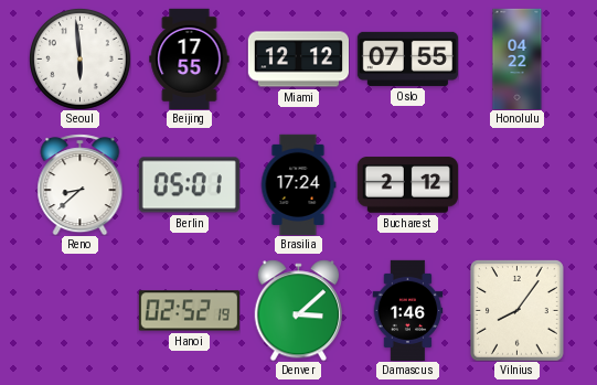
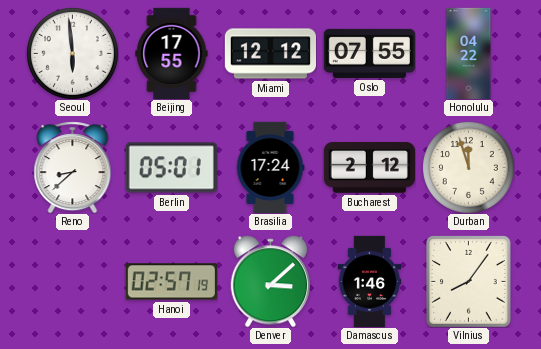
Durban: none -> 11:57
Hanoi: 02:52 -> 02:57
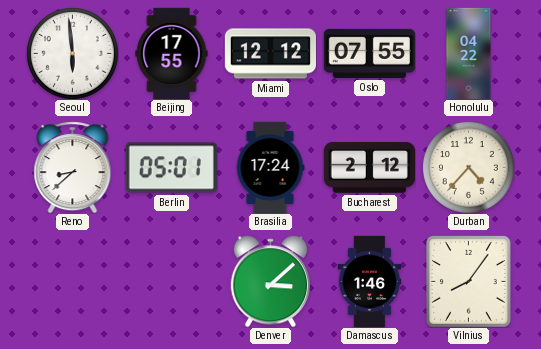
Durban: 11:57 -> 4:37
Hanoi: 02:57 -> none
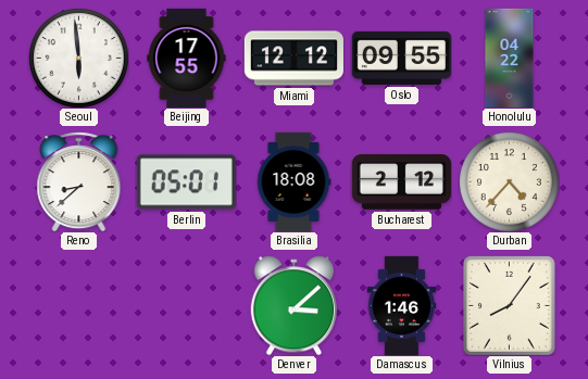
Oslo: 07:55 -> 09:55
Brasilia: 17:24 -> 18:08
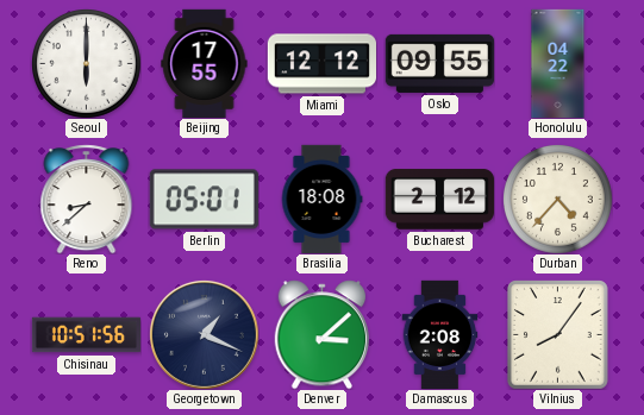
Seoul: 5:59 -> 6:00
Chisinau: none -> 10:51
Georgetown: none -> 1:19
Damascus: 1:46 -> 2:08
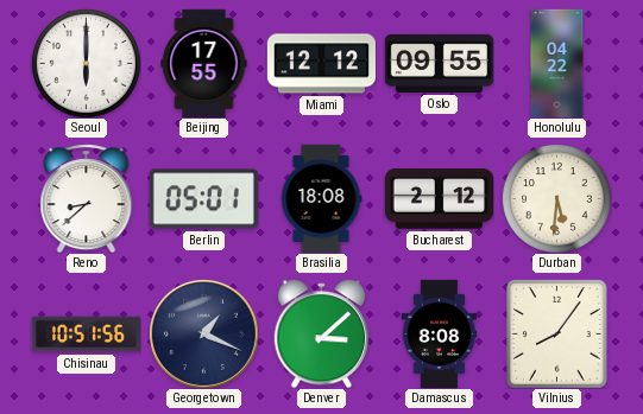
Durban: 4:37 -> 5:31
Damascus: 2:08 -> 8:08
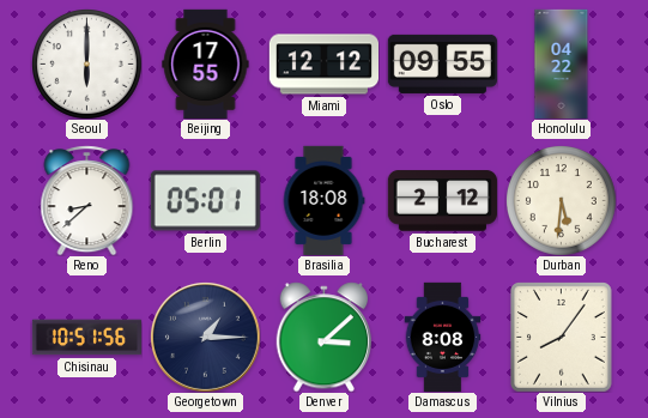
Georgetown: 1:19 -> 1:15
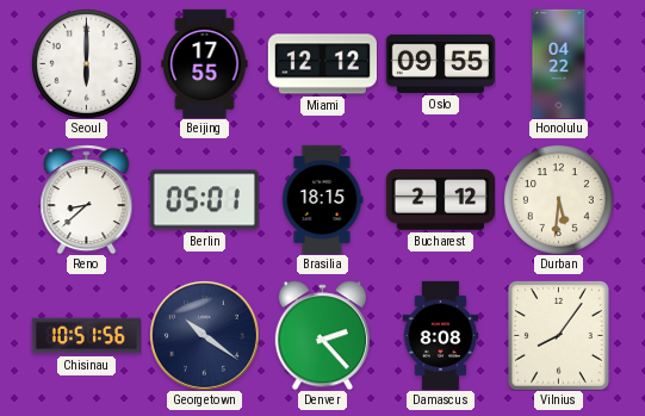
Brasilia: 18:08 -> 18:15
Georgetown: 1:15 -> 10:21
Denver: 3:08 -> 2:23
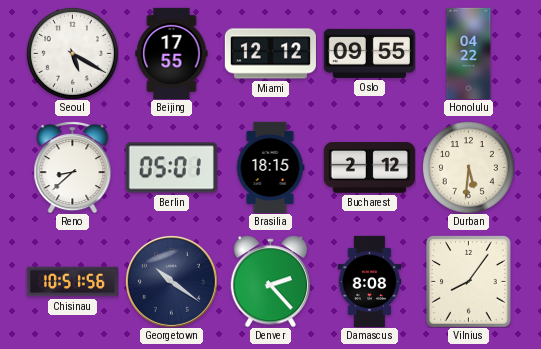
Seoul: 6:00 -> 5:20
